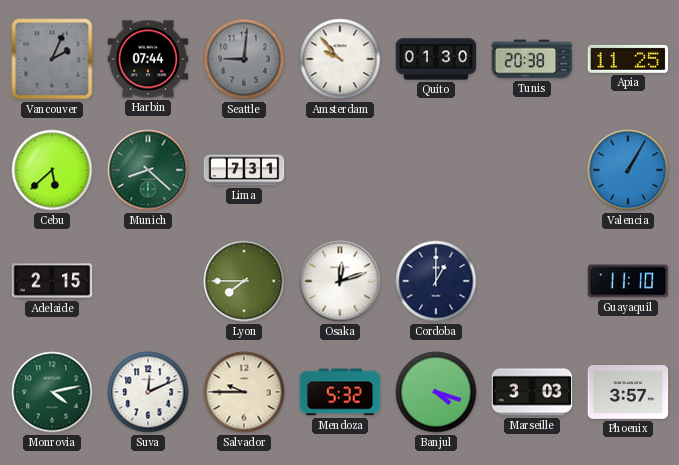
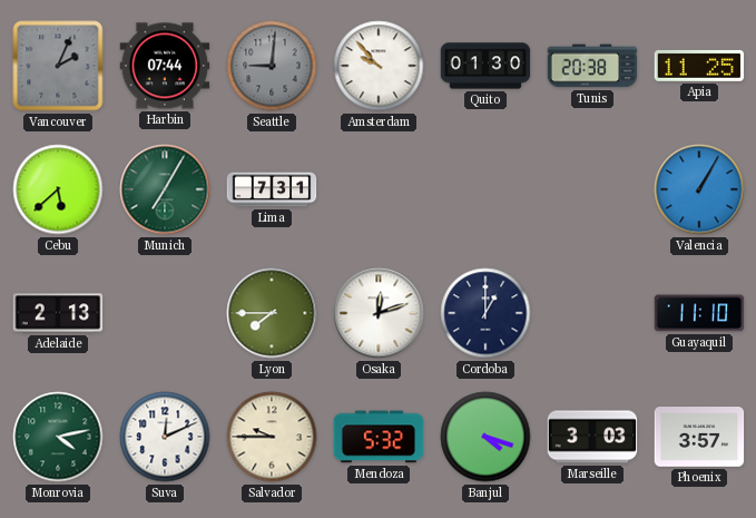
Munich: 8:22 -> 7:05
Adelaide: 2:15 -> 2:13
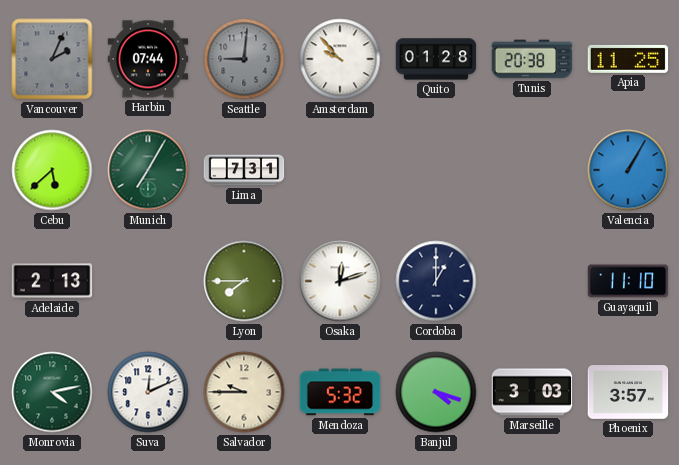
Quito: 01:30 -> 01:28
